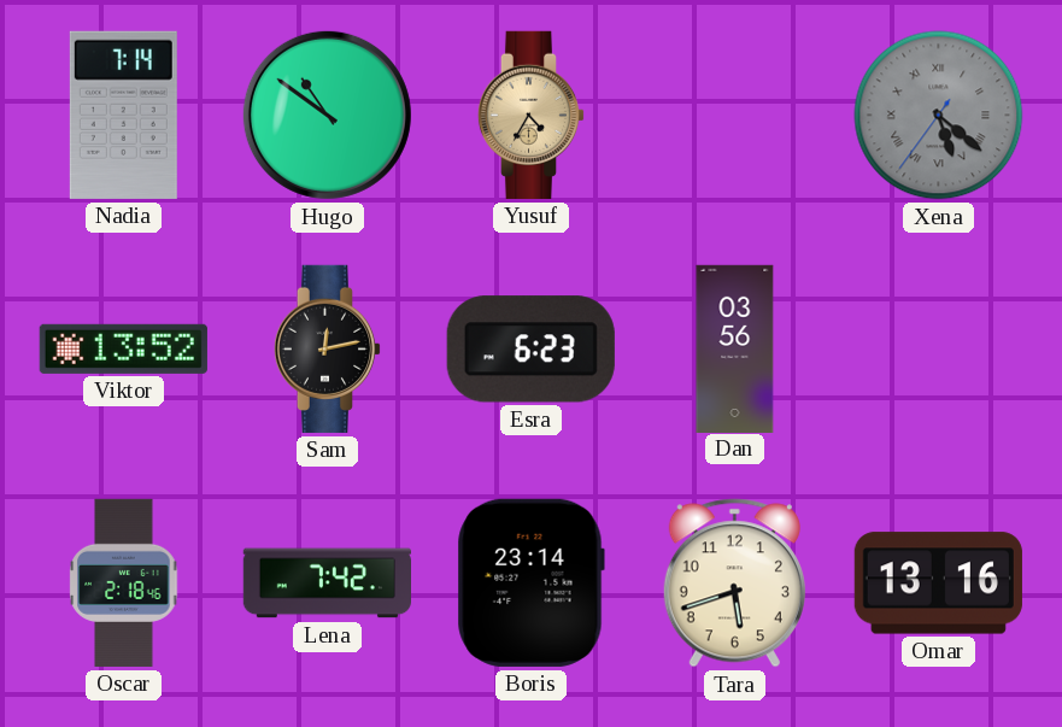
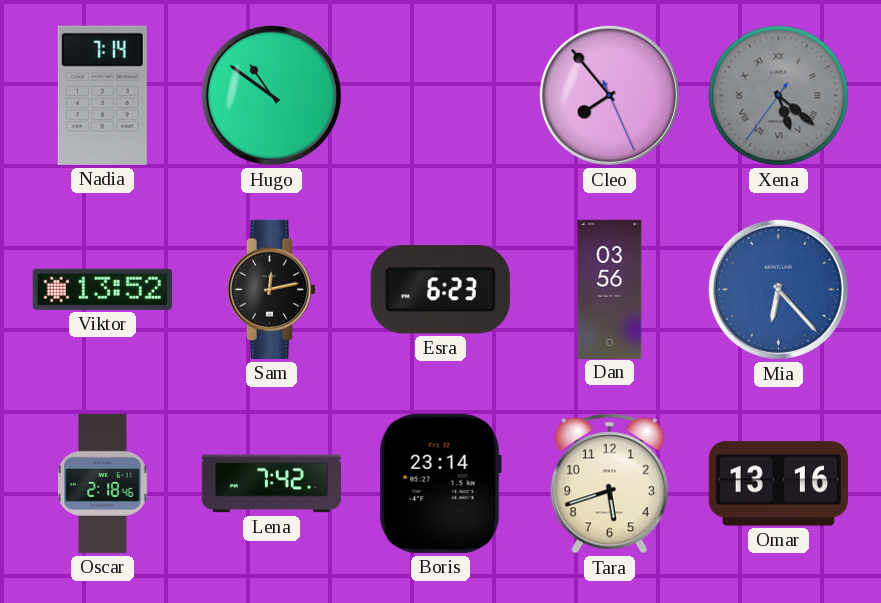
Yusuf: 4:35 -> none
Cleo: none -> 7:53
Mia: none -> 6:23
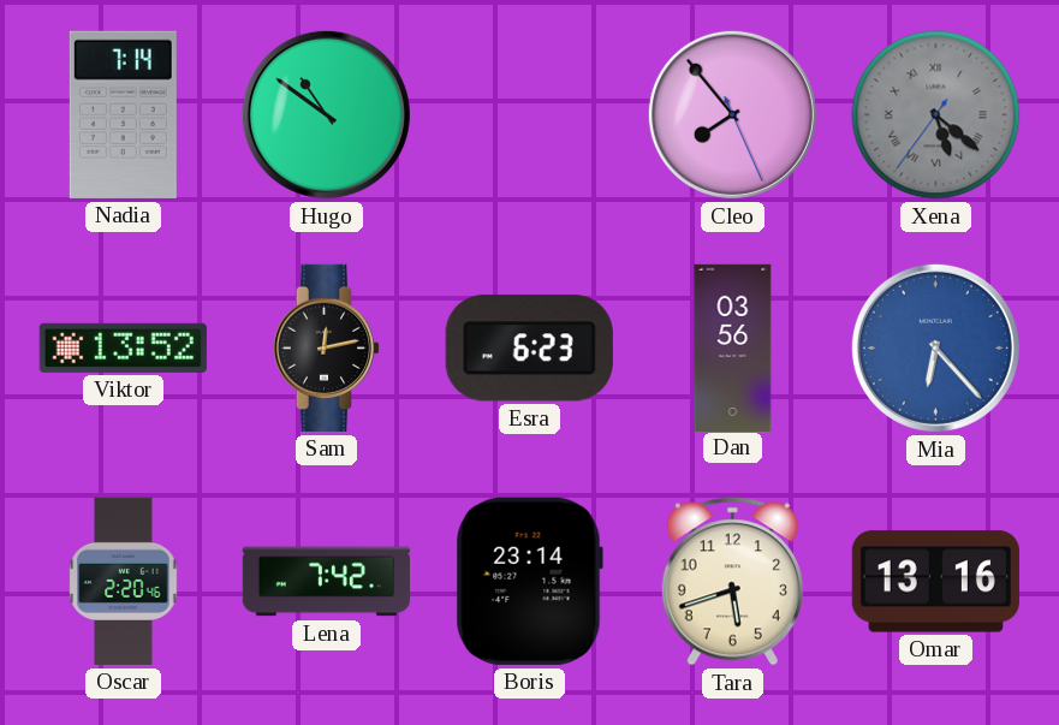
Oscar: 2:18 -> 2:20
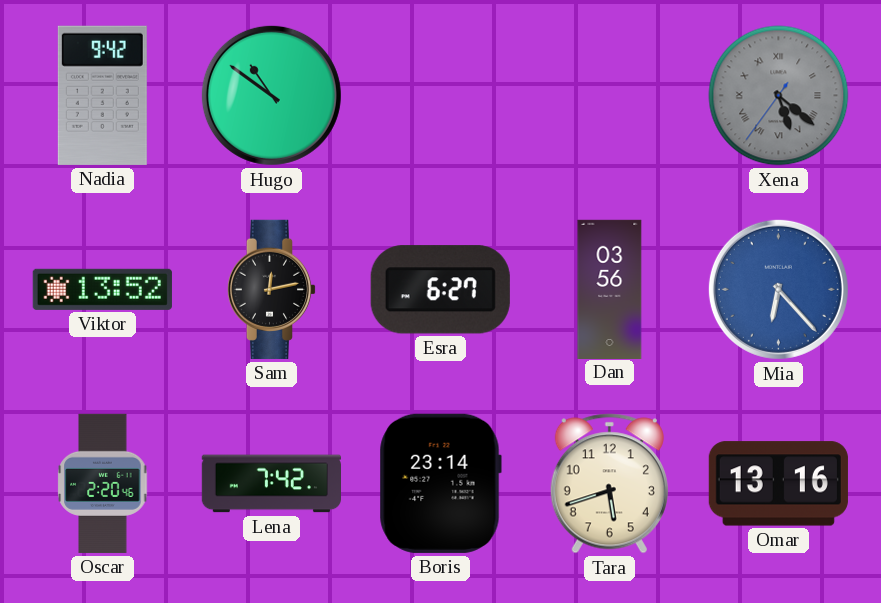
Nadia: 7:14 -> 9:42
Cleo: 7:53 -> none
Esra: 6:23 -> 6:27
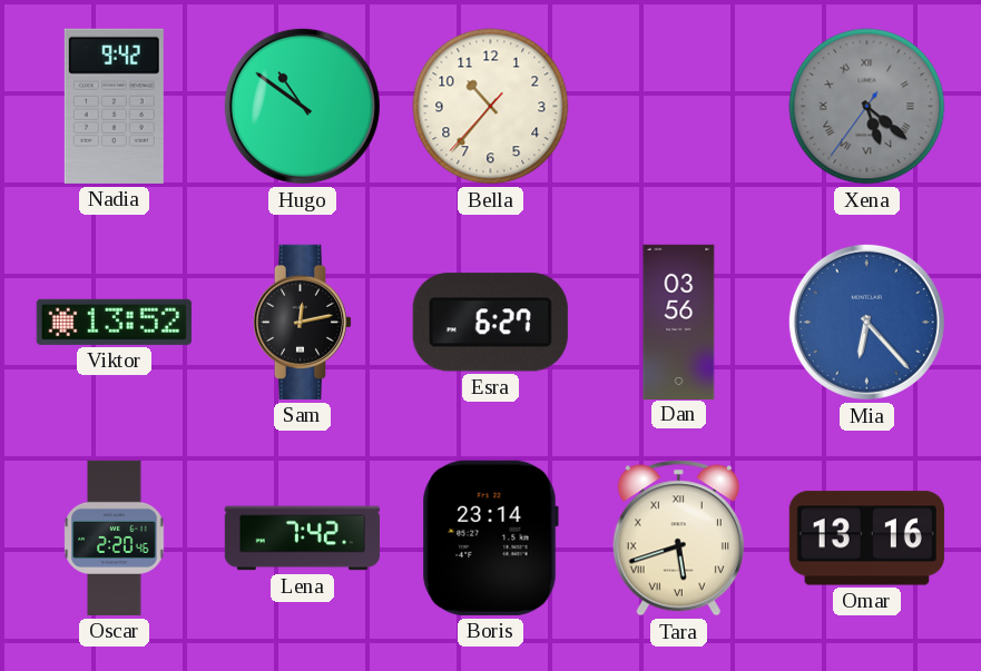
Bella: none -> 10:36
Tara numerals: Arabic -> Roman
